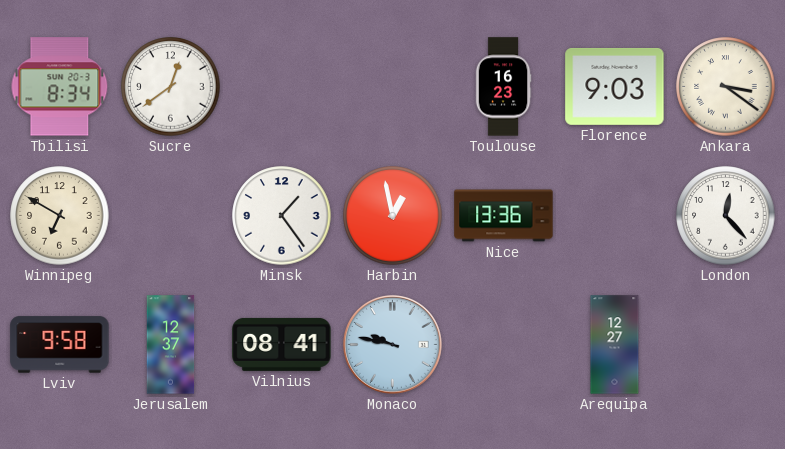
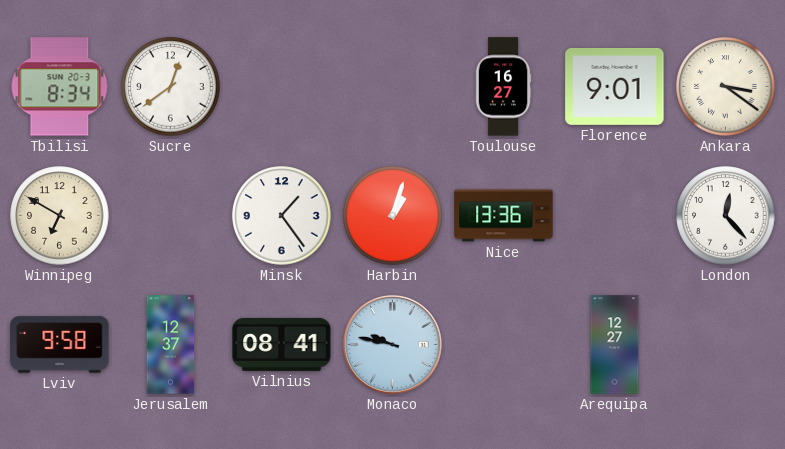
Toulouse: 16:23 -> 16:27
Florence: 9:03 -> 9:01
Harbin: 12:58 -> 1:03
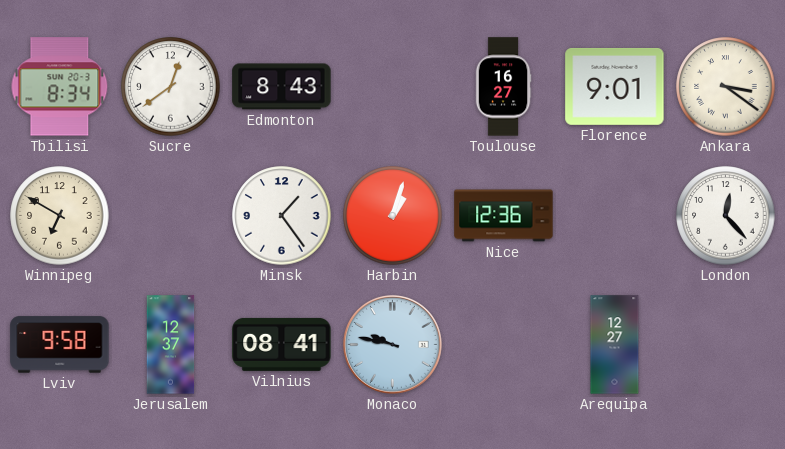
Edmonton: none -> 8:43
Nice: 13:36 -> 12:36
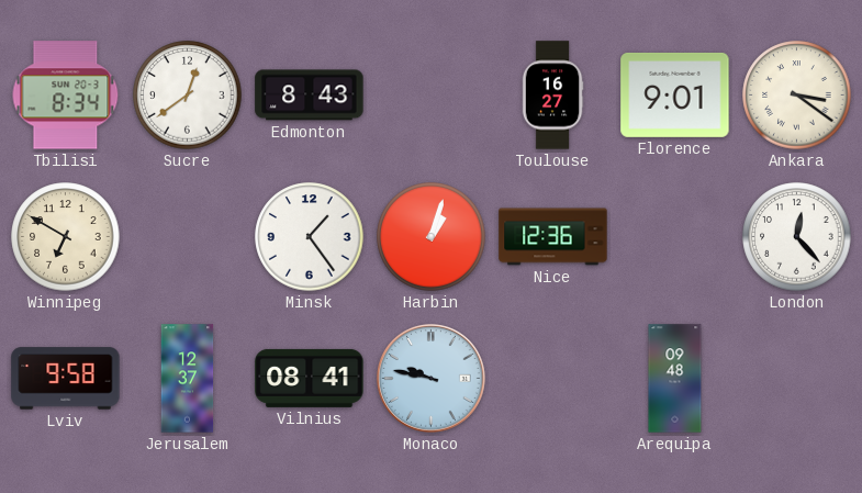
Arequipa: 12:27 -> 09:48
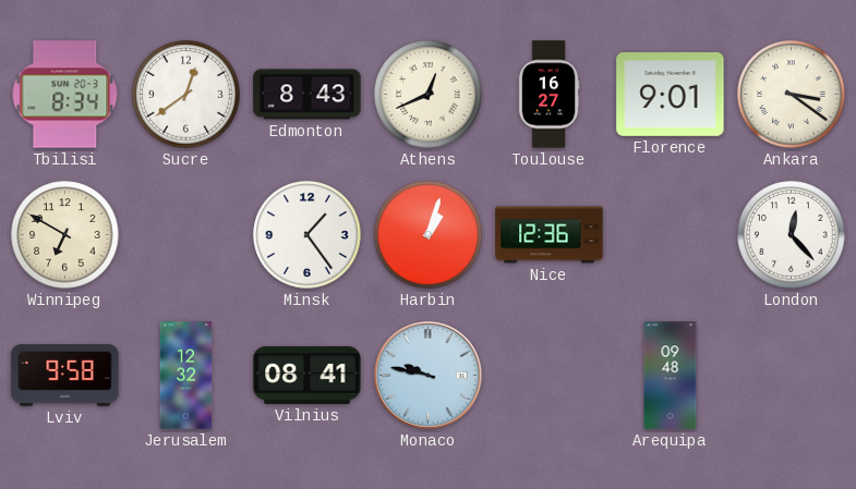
Athens: none -> 12:41
Jerusalem: 12:37 -> 12:32
